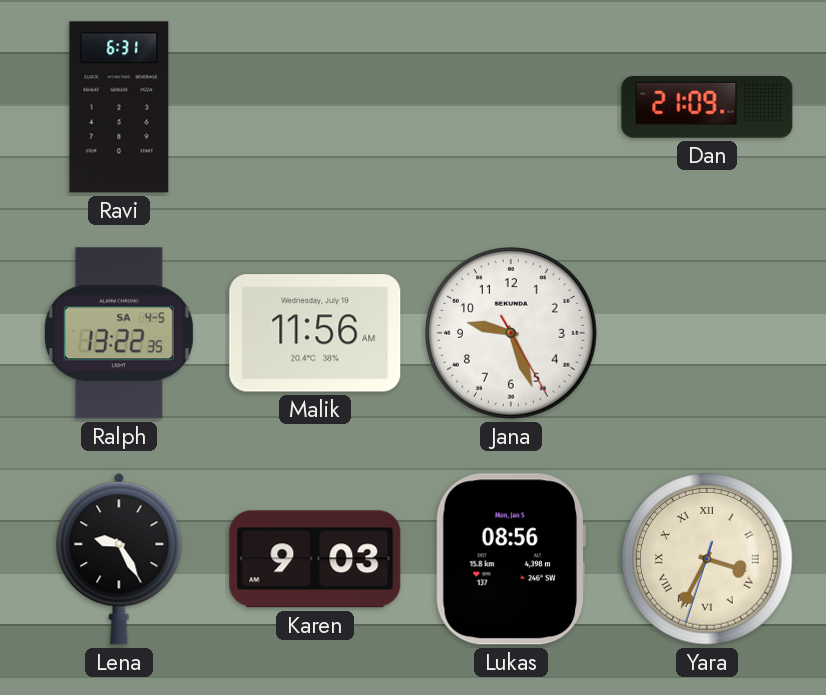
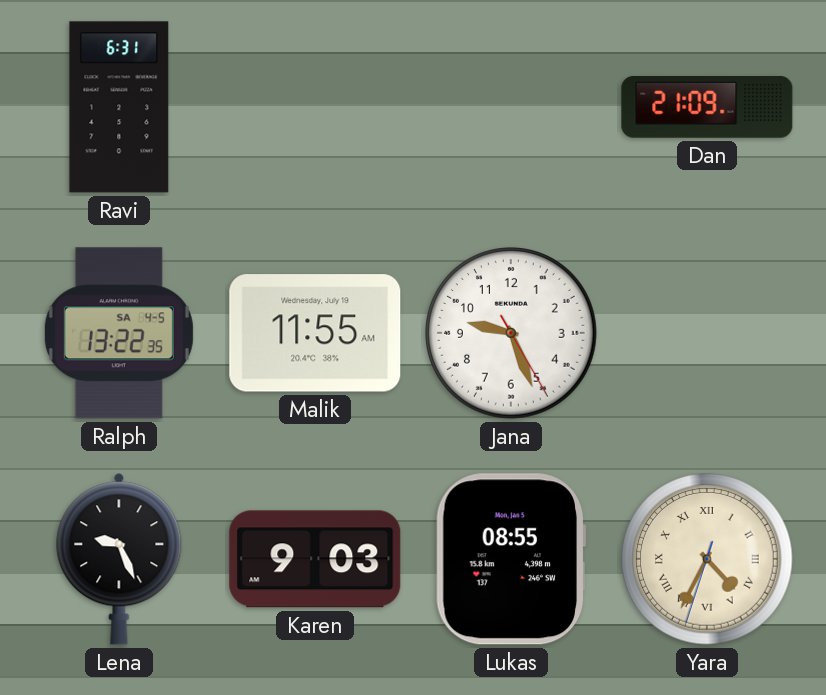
Malik: 11:56 -> 11:55
Lena: 9:25 -> 9:26
Lukas: 08:56 -> 08:55
Yara: 3:34 -> 4:34
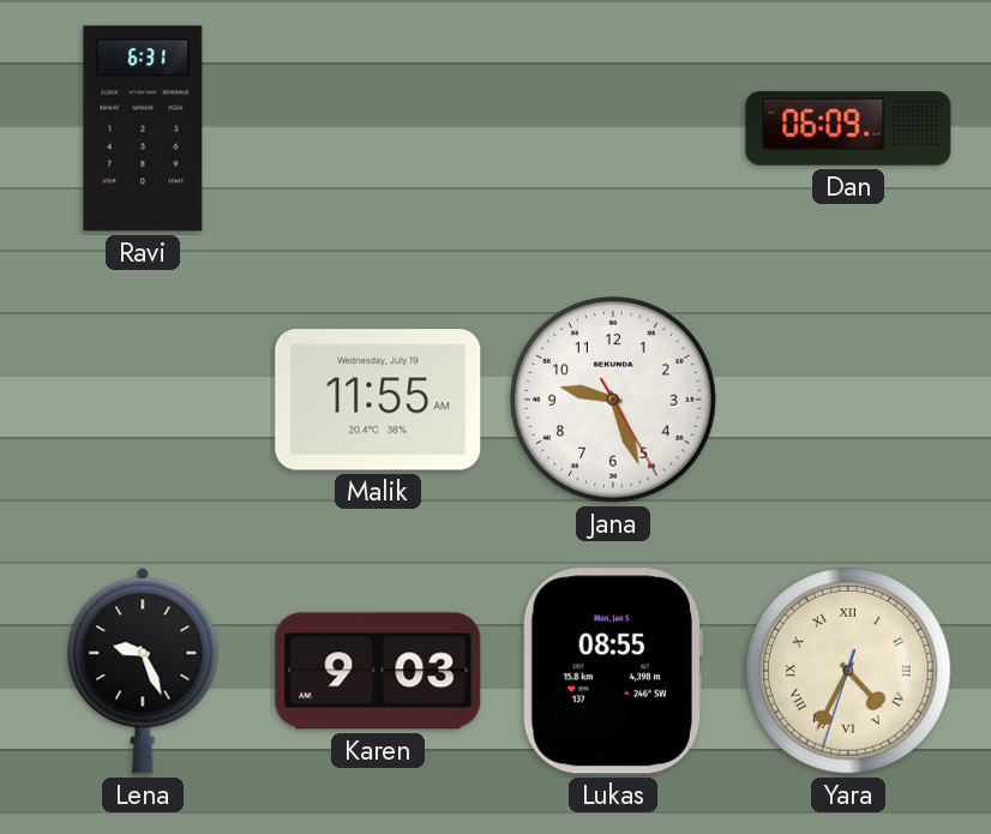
Dan: 21:09 -> 06:09
Ralph: 13:22 -> none
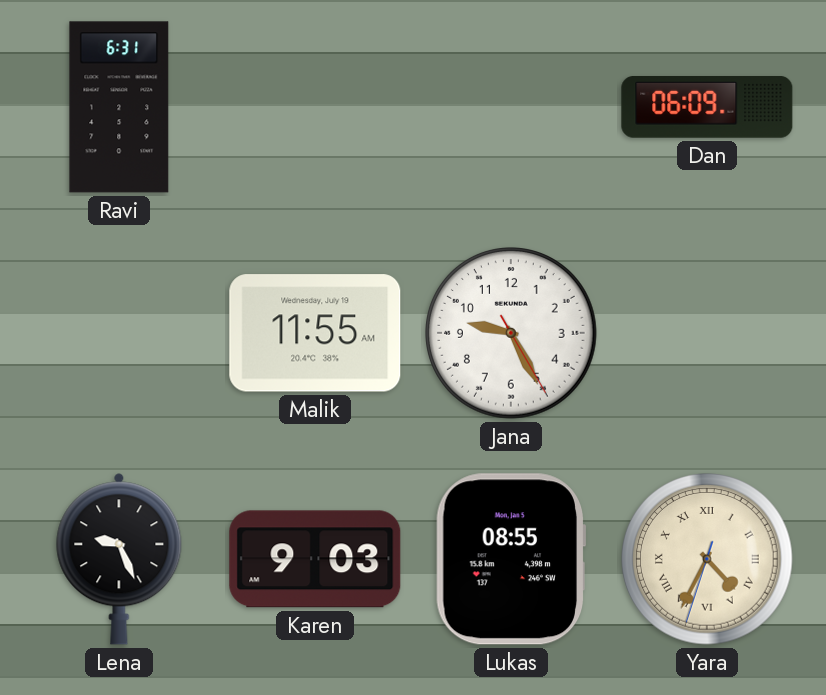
Jana: 9:26 -> 9:25
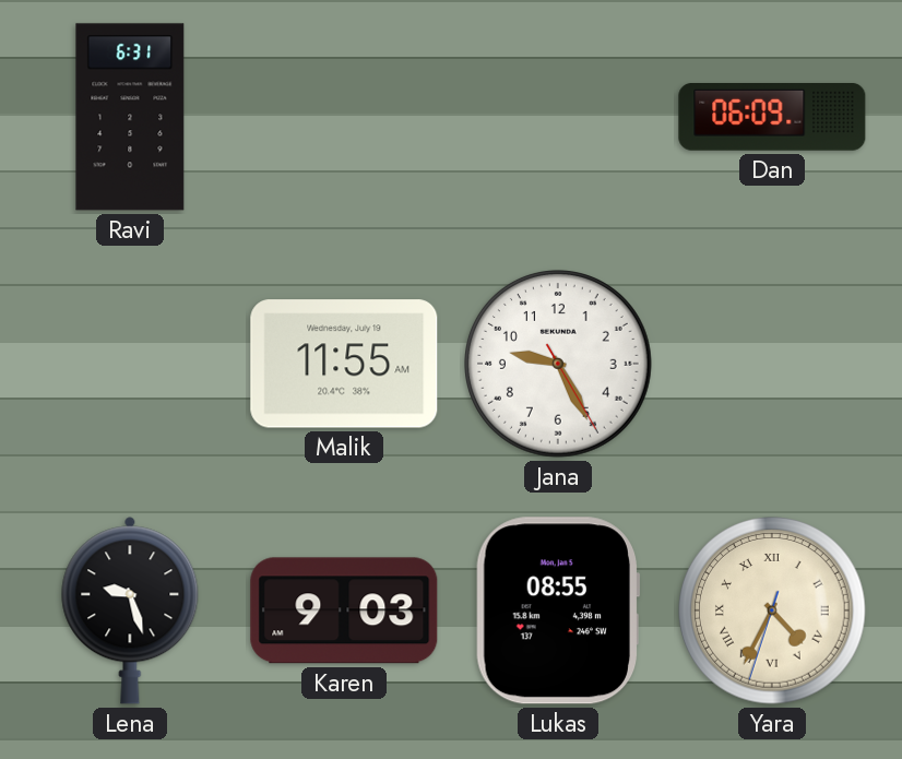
Lena: 9:26 -> 9:27
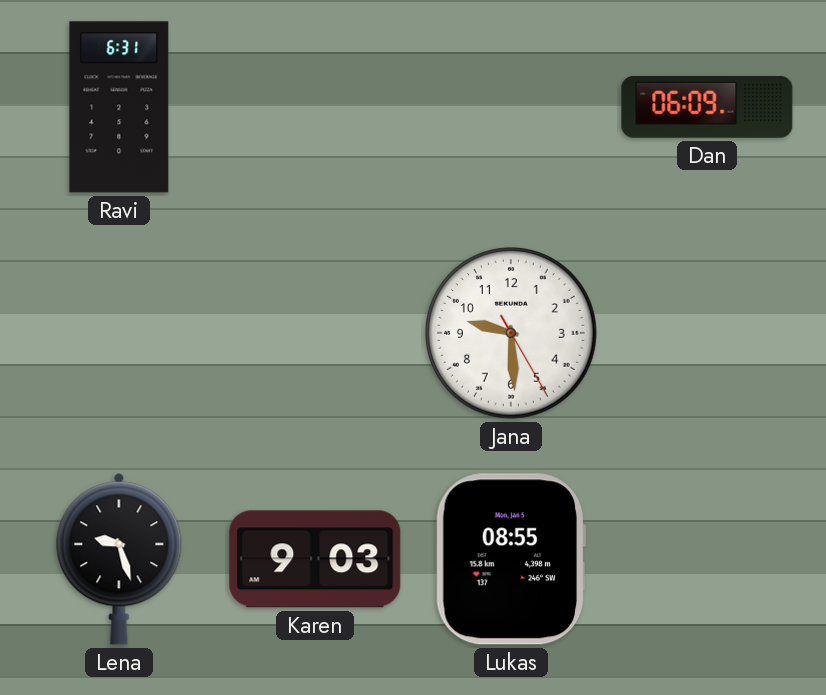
Malik: 11:55 -> none
Jana: 9:25 -> 9:29
Yara: 4:34 -> none
